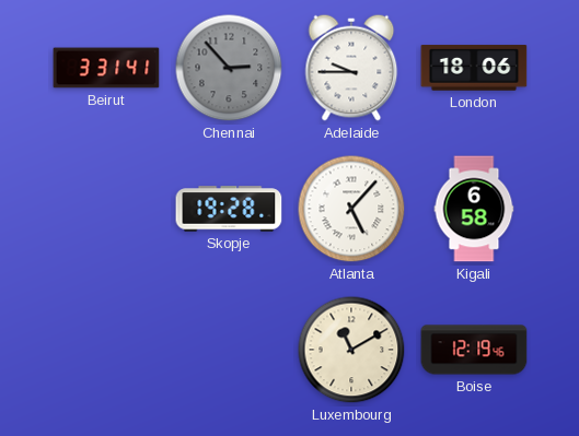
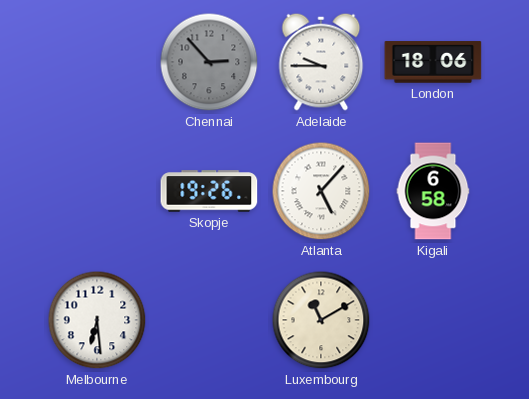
Beirut: 3:31 -> none
Skopje: 19:28 -> 19:26
Melbourne: none -> 6:29
Boise: 12:19 -> none
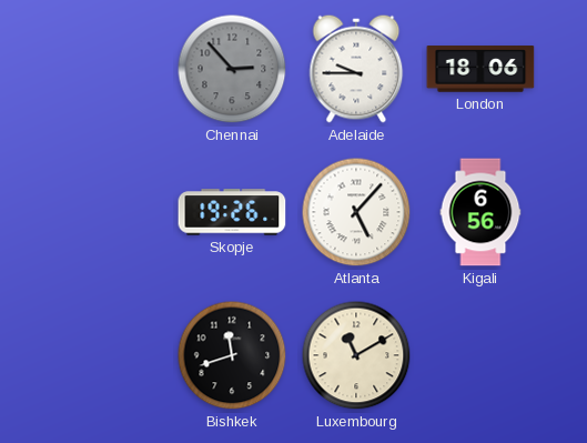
Kigali: 6:58 -> 6:56
Melbourne: 6:29 -> none
Bishkek: none -> 11:42
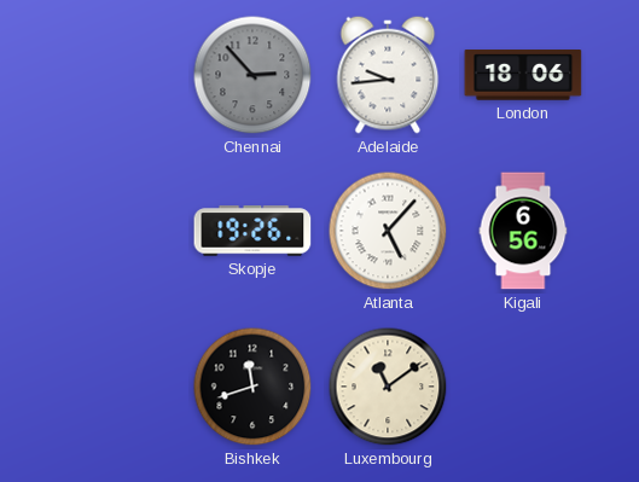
Adelaide: 9:45 -> 9:44
Luxembourg: 11:10 -> 11:09
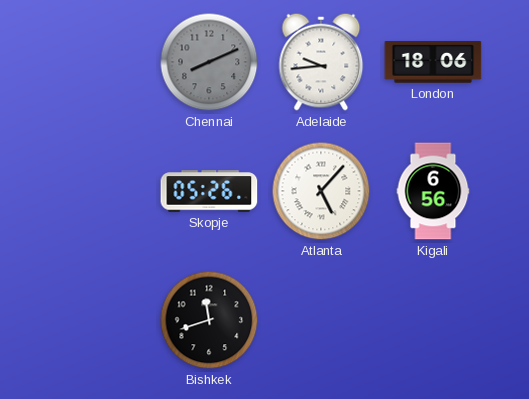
Chennai: 2:53 -> 8:11
Skopje: 19:26 -> 05:26
Luxembourg: 11:09 -> none
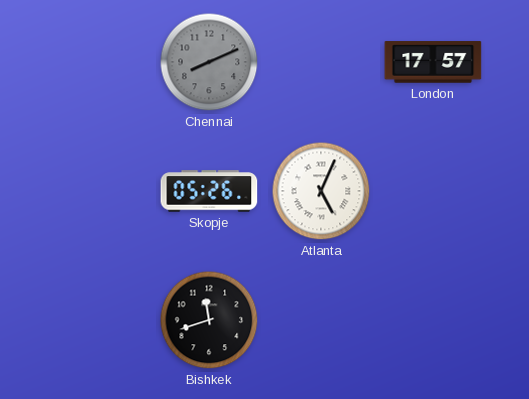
Adelaide: 9:44 -> none
London: 18:06 -> 17:57
Atlanta: 5:07 -> 5:04
Kigali: 6:56 -> none
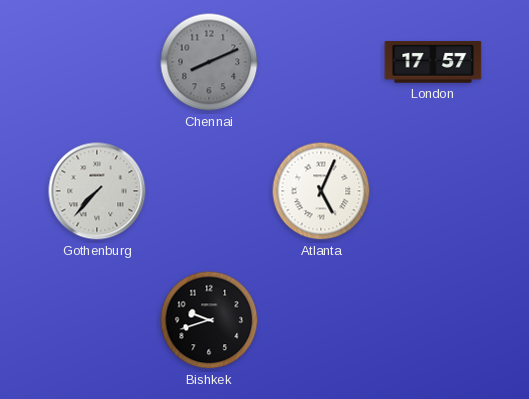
Gothenburg: none -> 7:37
Skopje: 05:26 -> none
Bishkek: 11:42 -> 9:42
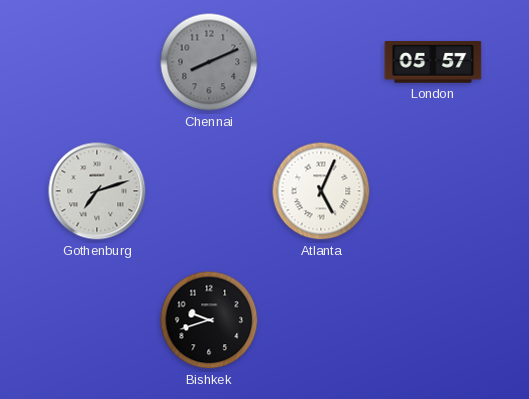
London: 17:57 -> 05:57
Gothenburg: 7:37 -> 7:12
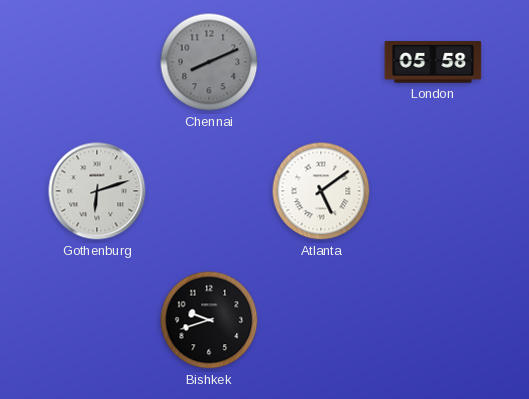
London: 05:57 -> 05:58
Gothenburg: 7:12 -> 6:12
Atlanta: 5:04 -> 5:09
